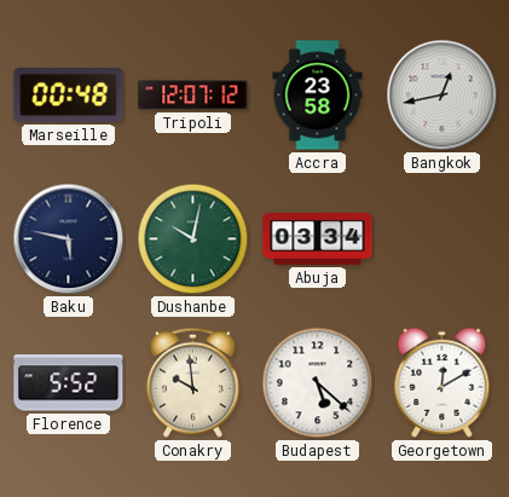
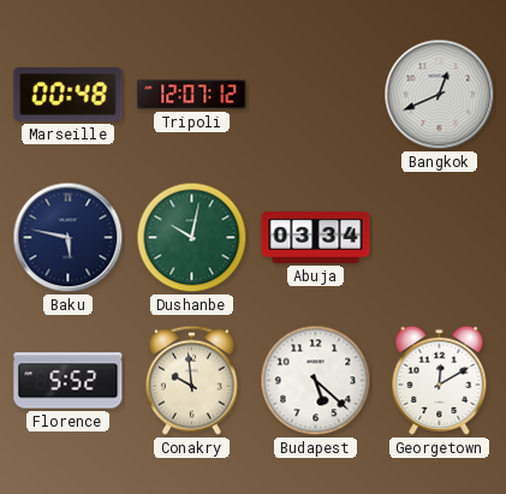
Accra: 23:58 -> none
Bangkok: 12:43 -> 12:41
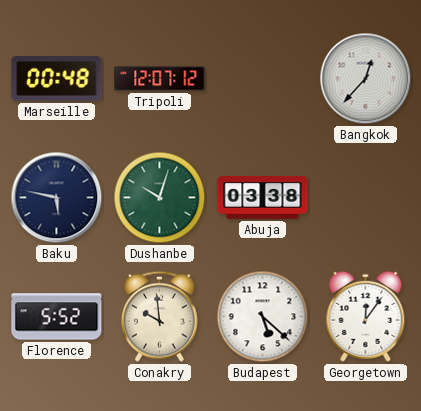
Bangkok: 12:41 -> 12:37
Dushanbe: 10:02 -> 10:03
Abuja: 03:34 -> 03:38
Georgetown: 12:10 -> 12:06
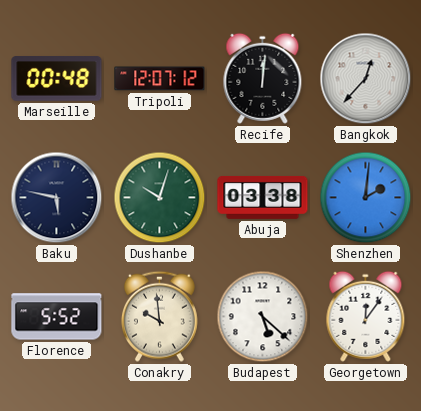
Recife: none -> 12:01
Shenzhen: none -> 2:01
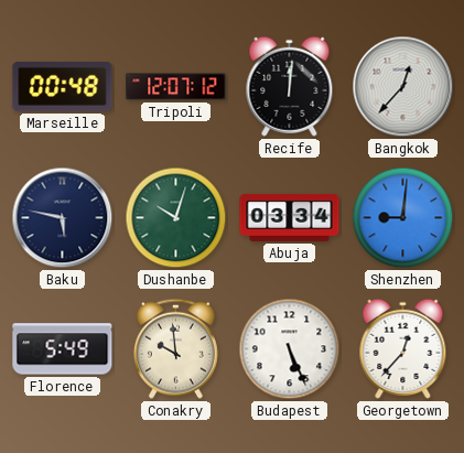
Abuja: 03:38 -> 03:34
Shenzhen: 2:01 -> 9:01
Florence: 5:52 -> 5:49
Budapest: 5:22 -> 5:26
Georgetown: 12:06 -> 12:37
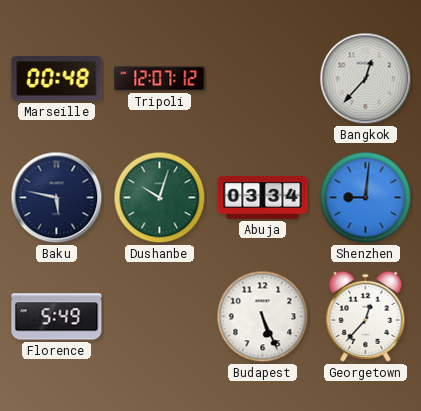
Recife: 12:01 -> none
Conakry: 9:59 -> none
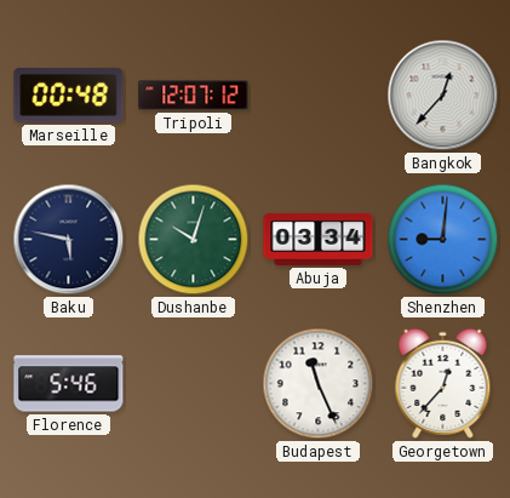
Florence: 5:49 -> 5:46
Budapest: 5:26 -> 11:26
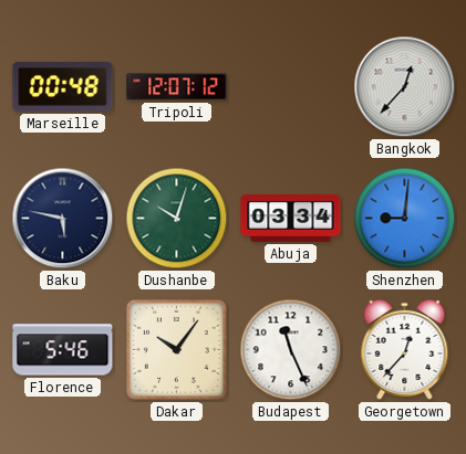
Dakar: none -> 10:06
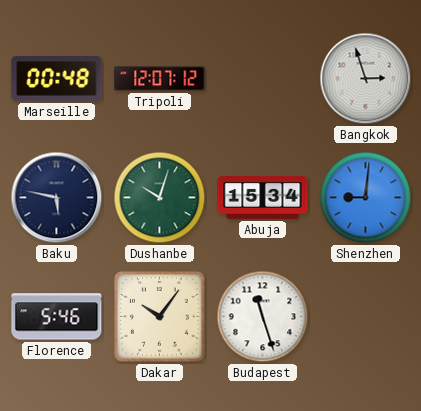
Bangkok: 12:37 -> 2:57
Abuja: 03:34 -> 15:34
Budapest: 11:26 -> 11:27
Georgetown: 12:37 -> none
